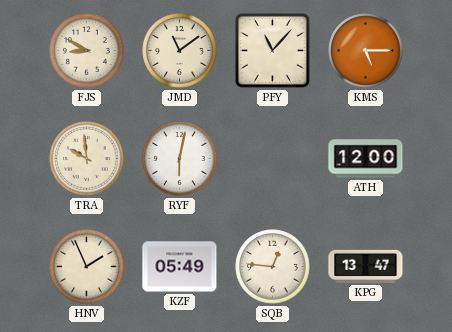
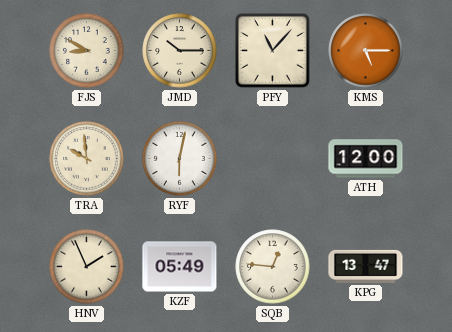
JMD: 11:09 -> 10:15
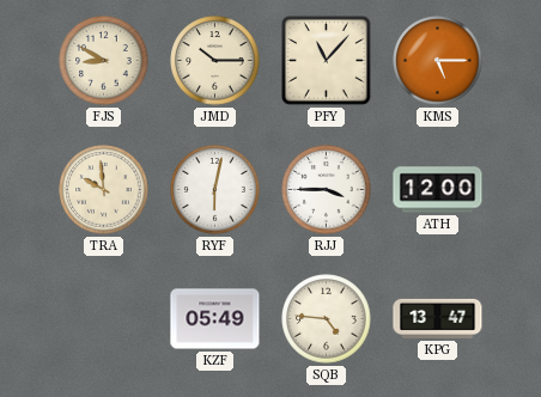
RJJ: none -> 3:45
HNV: 1:56 -> none
SQB: 12:46 -> 4:46
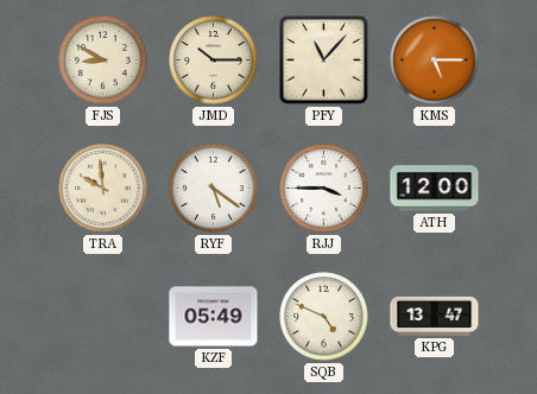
RYF: 6:02 -> 5:21
SQB: 4:46 -> 4:49
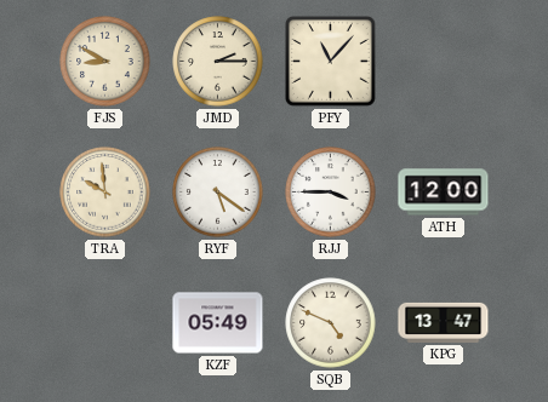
JMD: 10:15 -> 2:15
KMS: 5:15 -> none
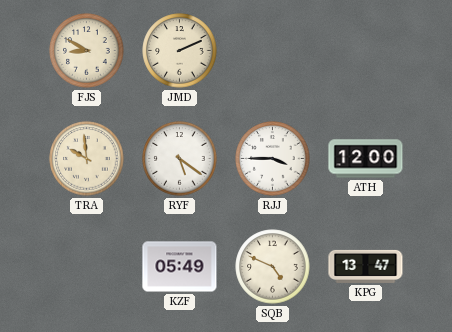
JMD: 2:15 -> 2:11
PFY: 11:07 -> none
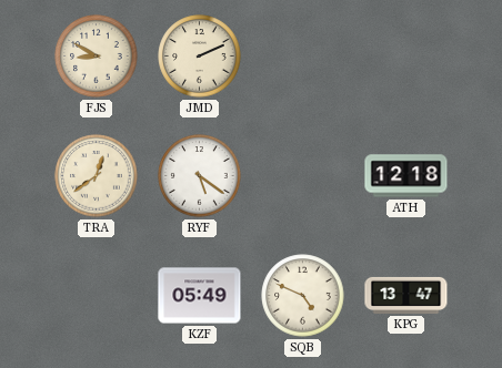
TRA: 9:59 -> 12:39
RJJ: 3:45 -> none
ATH: 12:00 -> 12:18
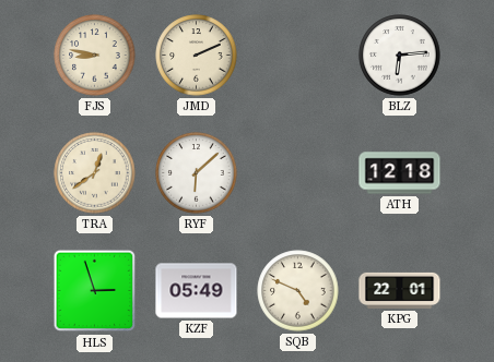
FJS: 8:50 -> 8:47
BLZ: none -> 6:14
RYF: 5:21 -> 6:08
HLS: none -> 2:57
KPG: 13:47 -> 22:01
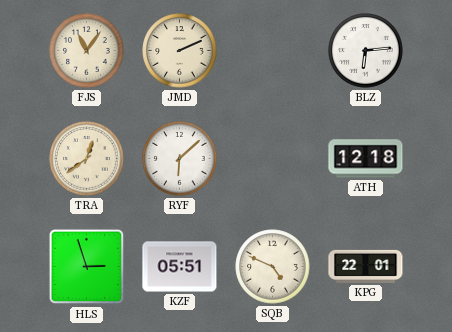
FJS: 8:47 -> 11:06
KZF: 05:49 -> 05:51
